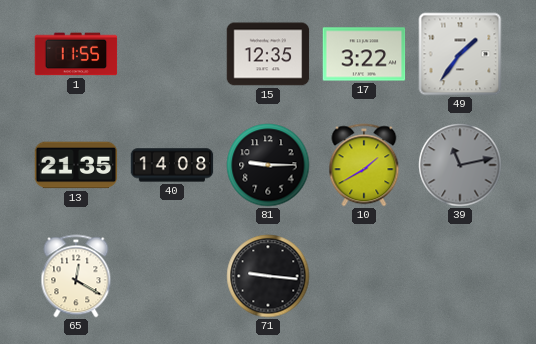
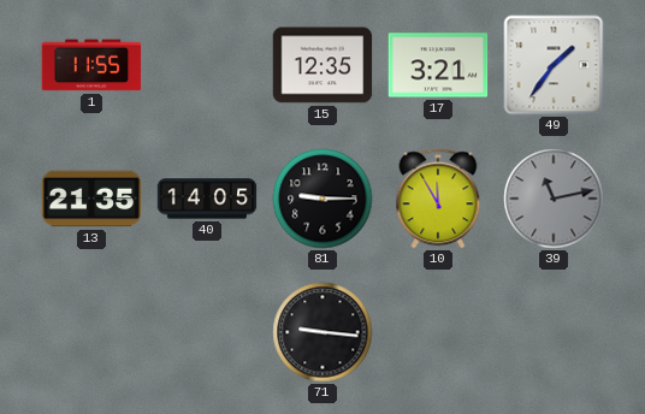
17: 3:22 -> 3:21
40: 14:08 -> 14:05
10: 1:40 -> 11:55
65: 12:20 -> none
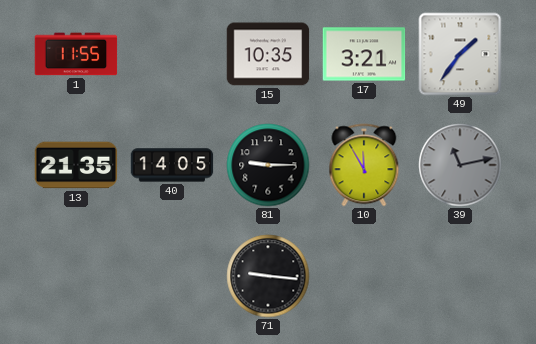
15: 12:35 -> 10:35
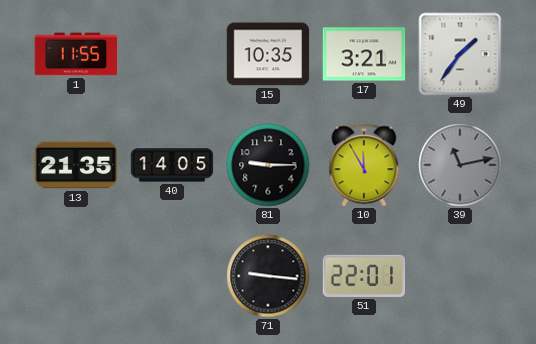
51: none -> 22:01
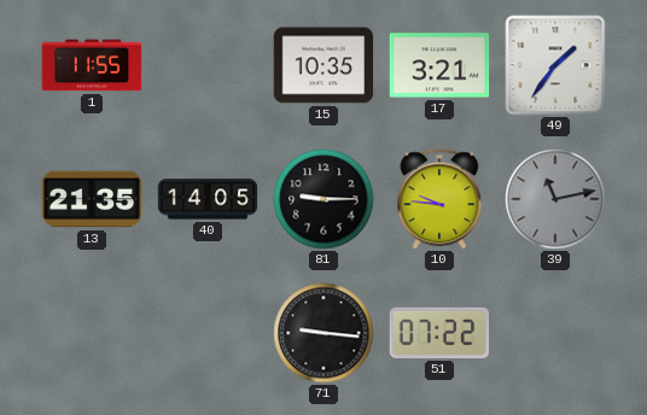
10: 11:55 -> 9:46
51: 22:01 -> 07:22
